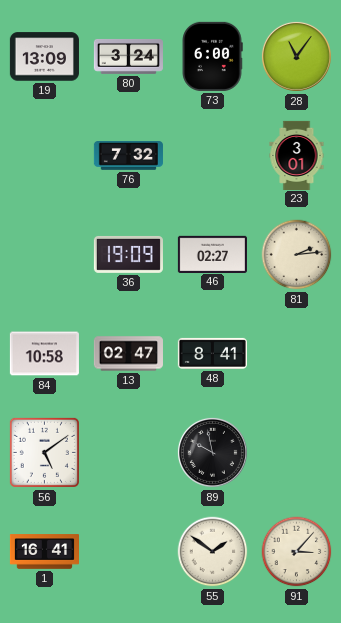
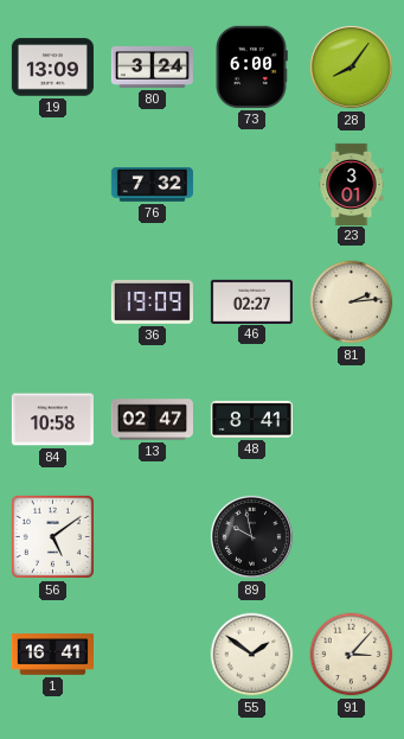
28: 11:06 -> 8:06
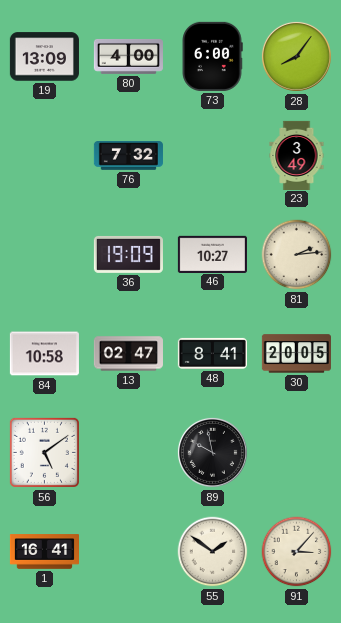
80: 3:24 -> 4:00
23: 3:01 -> 3:49
46: 02:27 -> 10:27
30: none -> 20:05
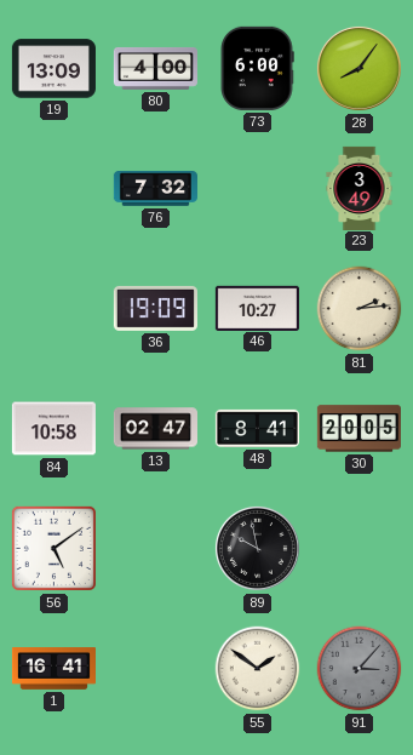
91 dial: cream -> grey
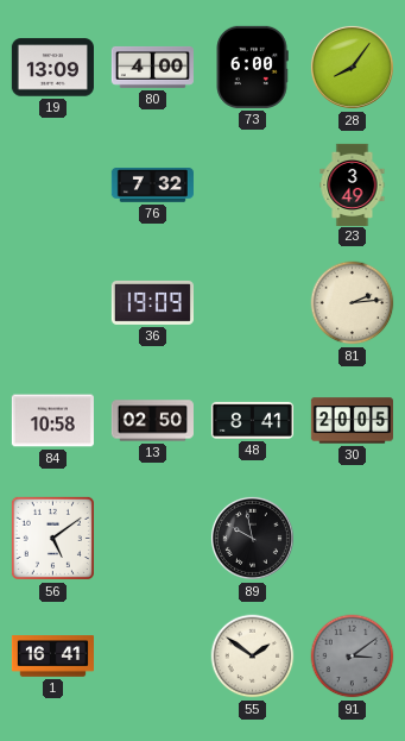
46: 10:27 -> none
13: 02:47 -> 02:50
91: 3:07 -> 3:09
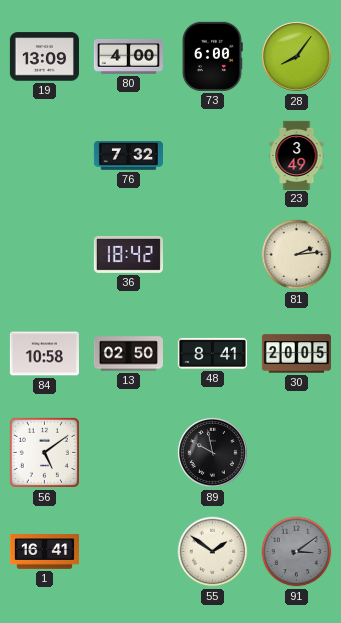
36: 19:09 -> 18:42
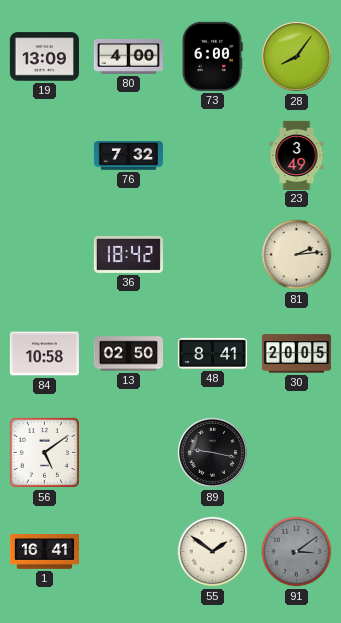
89: 9:58 -> 9:17
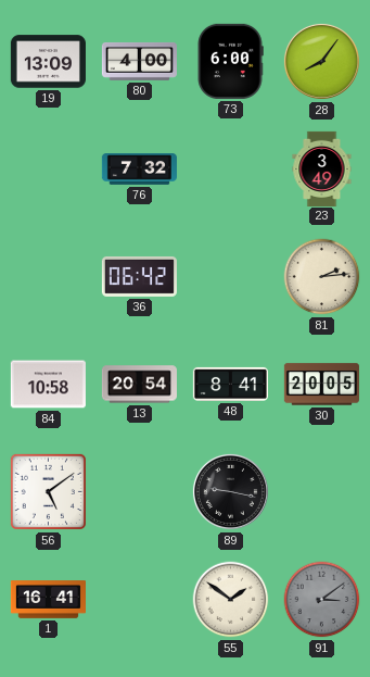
36: 18:42 -> 06:42
13: 02:50 -> 20:54
